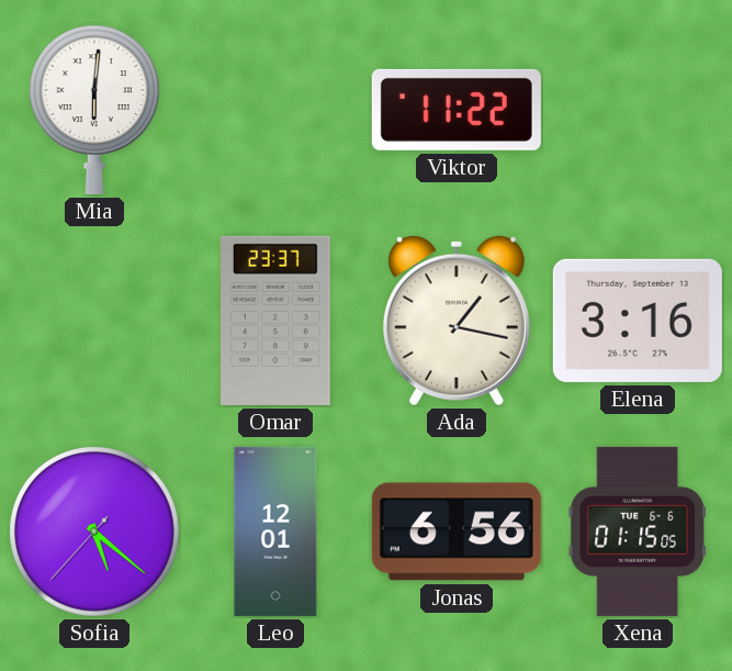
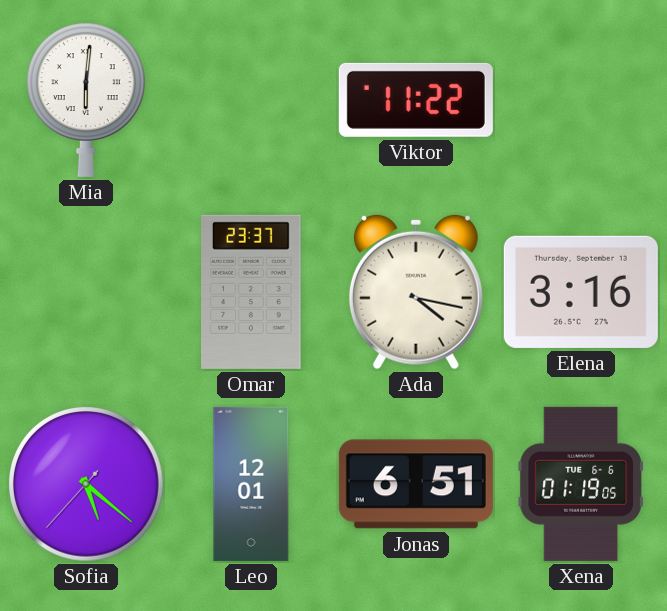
Ada: 1:17 -> 4:17
Jonas: 6:56 -> 6:51
Xena: 01:15 -> 01:19
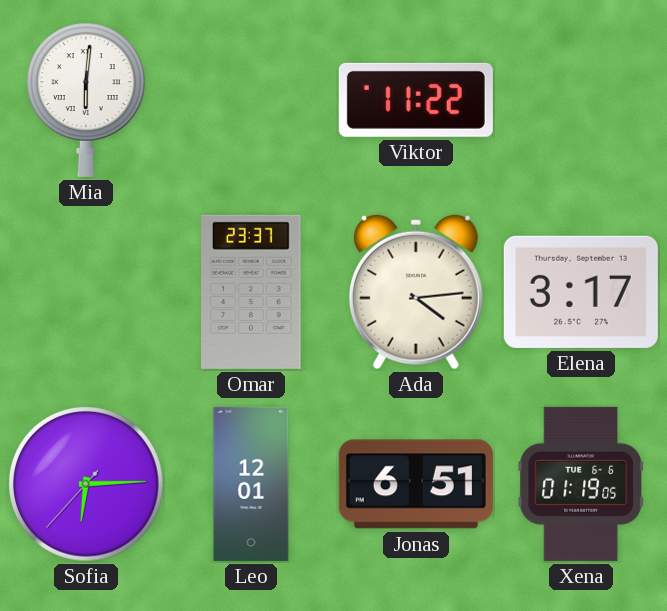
Ada: 4:17 -> 4:14
Elena: 3:16 -> 3:17
Sofia: 5:21 -> 6:14
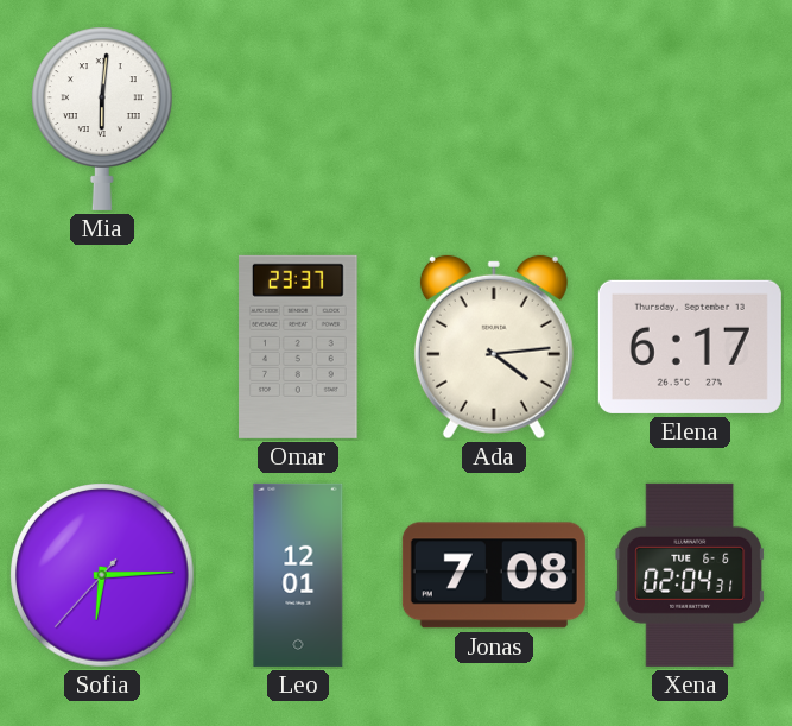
Viktor: 11:22 -> none
Elena: 3:17 -> 6:17
Jonas: 6:51 -> 7:08
Xena: 01:19 -> 02:04
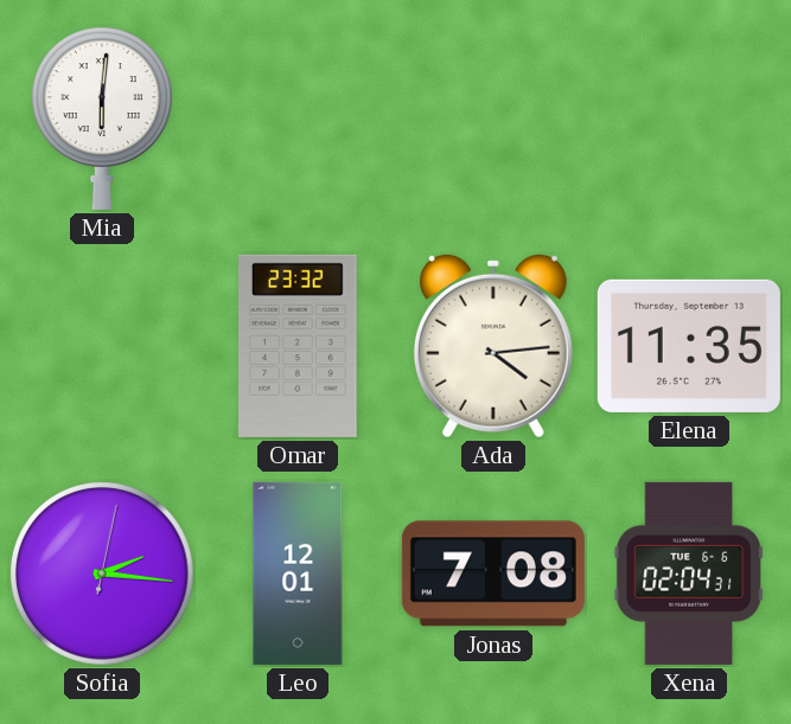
Omar: 23:37 -> 23:32
Elena: 6:17 -> 11:35
Sofia: 6:14 -> 2:16
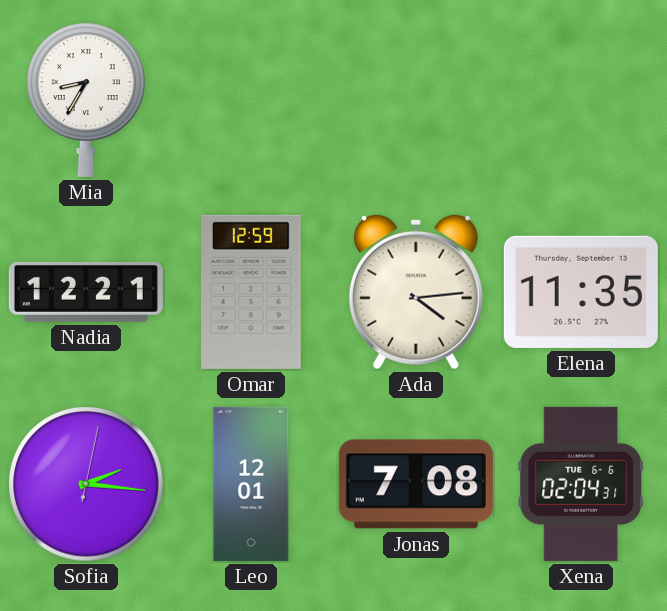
Mia: 6:01 -> 8:35
Nadia: none -> 12:21
Omar: 23:32 -> 12:59
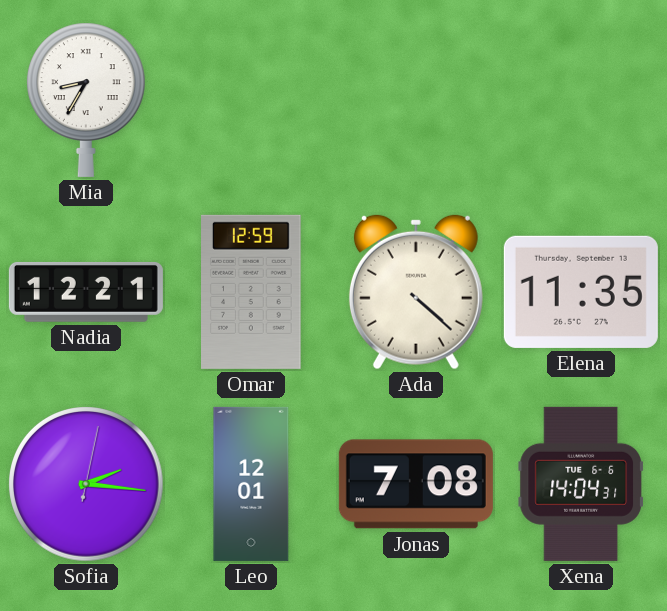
Ada: 4:14 -> 4:22
Xena: 02:04 -> 14:04
